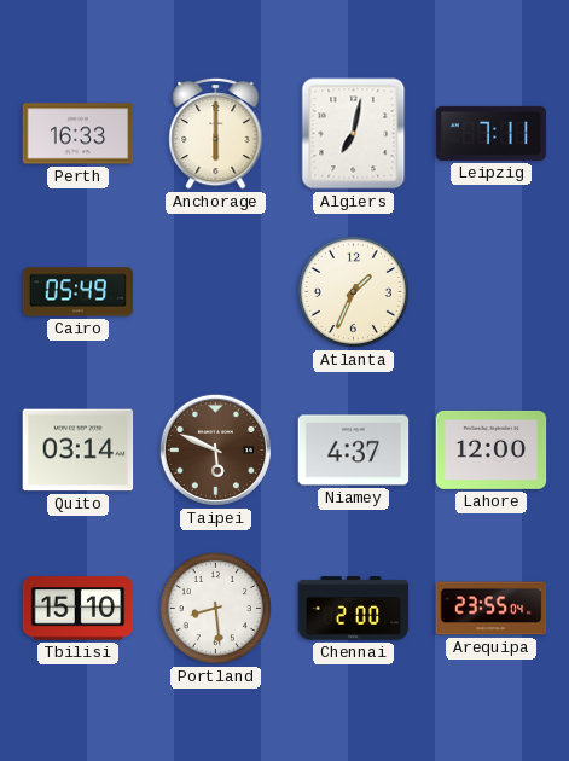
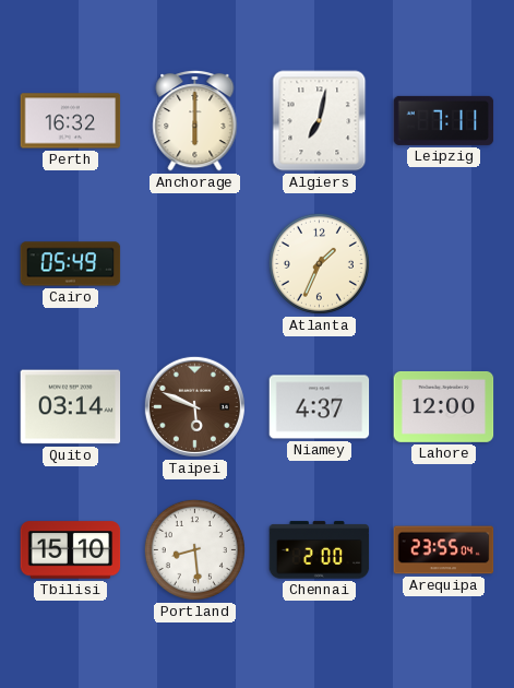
Perth: 16:33 -> 16:32
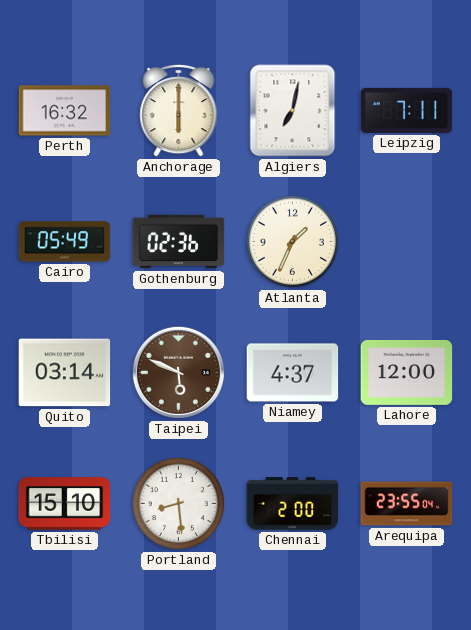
Gothenburg: none -> 02:36
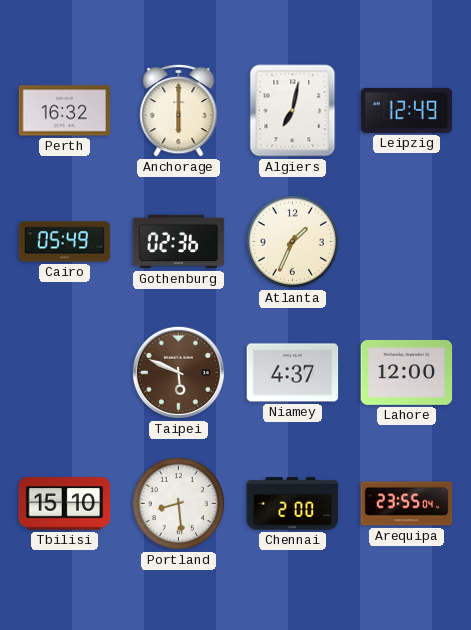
Leipzig: 7:11 -> 12:49
Quito: 03:14 -> none
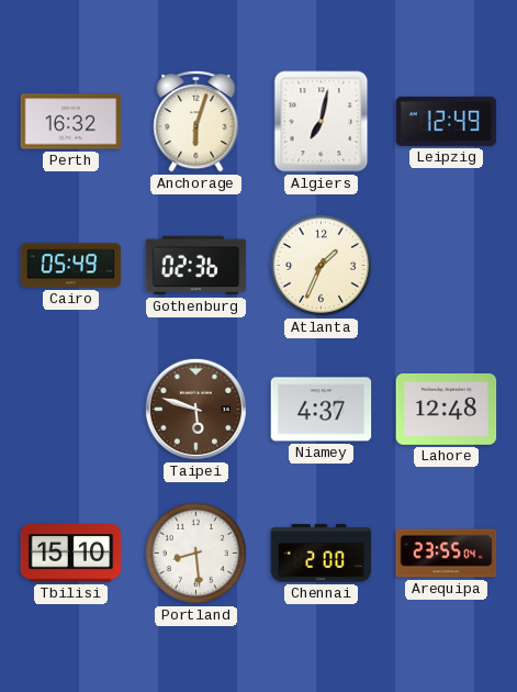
Anchorage: 6:00 -> 6:03
Taipei: 5:49 -> 5:48
Lahore: 12:00 -> 12:48
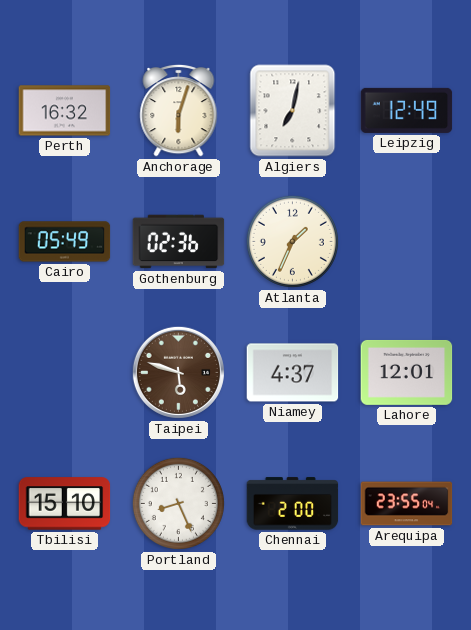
Lahore: 12:48 -> 12:01
Portland: 8:29 -> 8:26
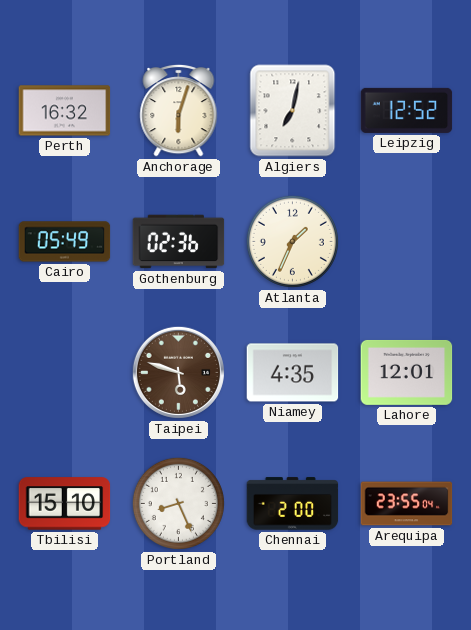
Leipzig: 12:49 -> 12:52
Niamey: 4:37 -> 4:35
